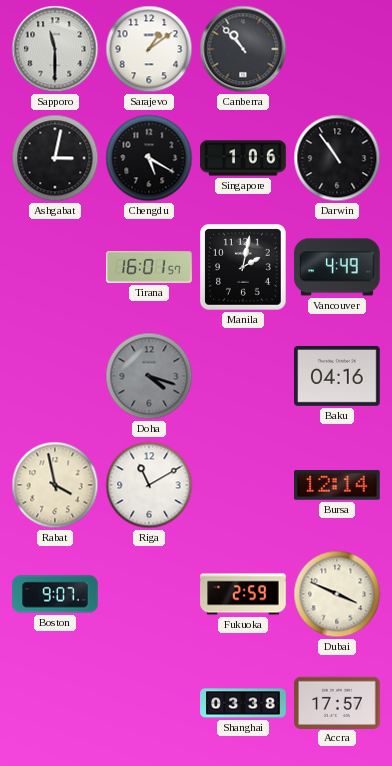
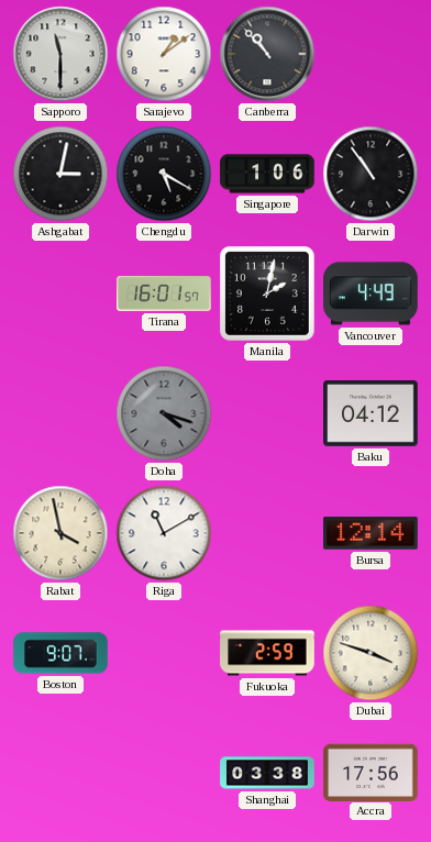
Baku: 04:16 -> 04:12
Dubai: 3:49 -> 3:48
Accra: 17:57 -> 17:56
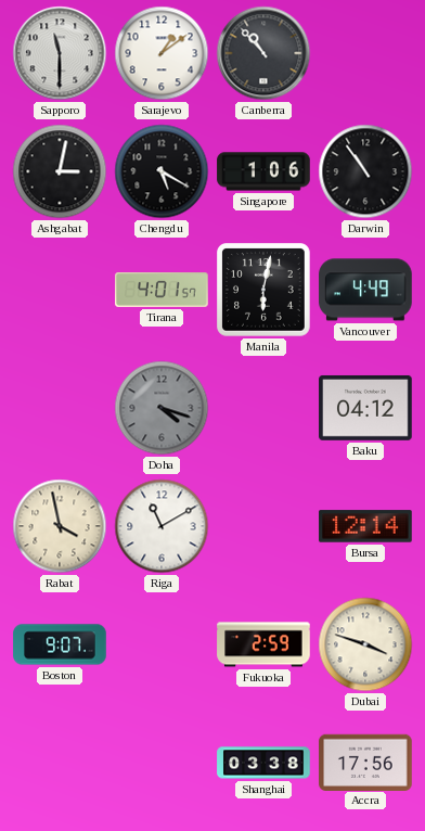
Tirana: 16:01 -> 4:01
Manila: 2:02 -> 6:02
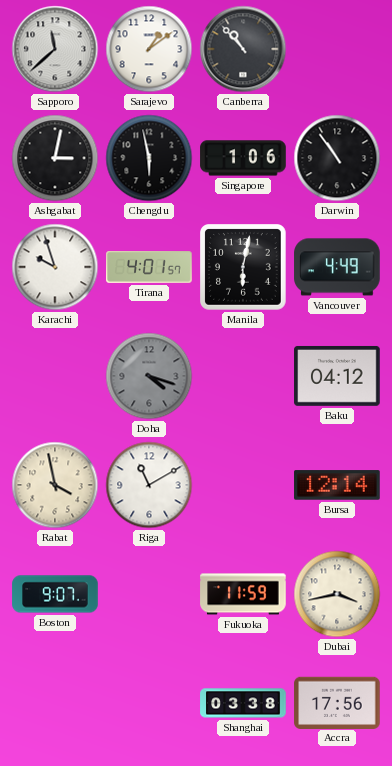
Sapporo: 11:30 -> 11:38
Chengdu: 5:20 -> 5:58
Karachi: none -> 9:57
Fukuoka: 2:59 -> 11:59
Dubai: 3:48 -> 3:43
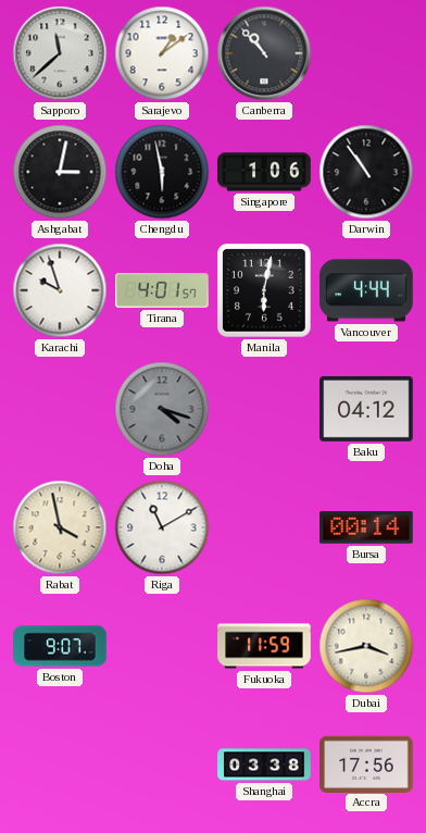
Vancouver: 4:49 -> 4:44
Bursa: 12:14 -> 00:14
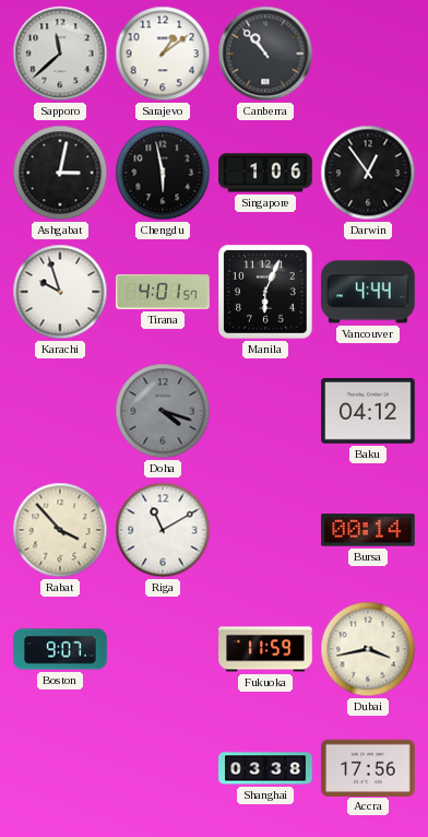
Darwin: 10:54 -> 12:54
Manila: 6:02 -> 6:04
Rabat: 3:58 -> 3:53
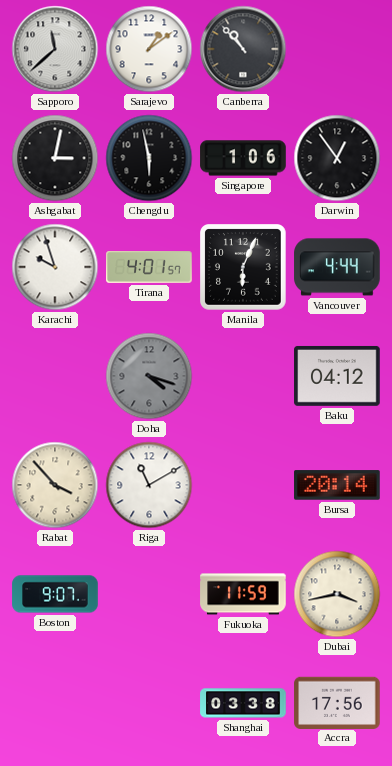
Bursa: 00:14 -> 20:14
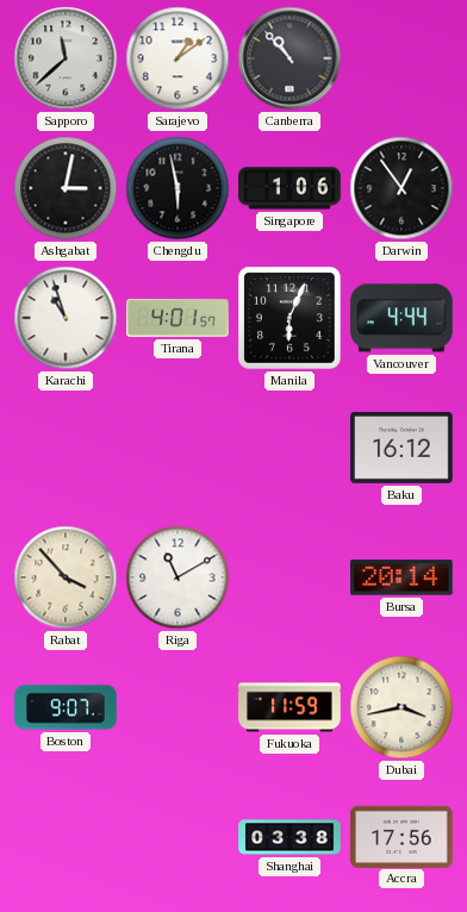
Karachi: 9:57 -> 10:57
Doha: 4:18 -> none
Baku: 04:12 -> 16:12
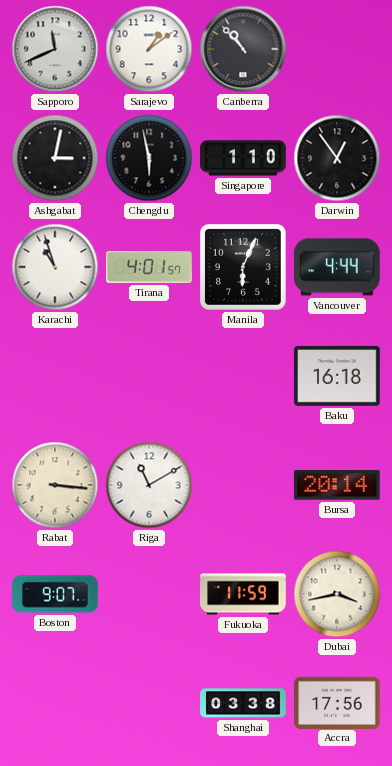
Sapporo: 11:38 -> 11:41
Singapore: 1:06 -> 1:10
Baku: 16:12 -> 16:18
Rabat: 3:53 -> 3:16
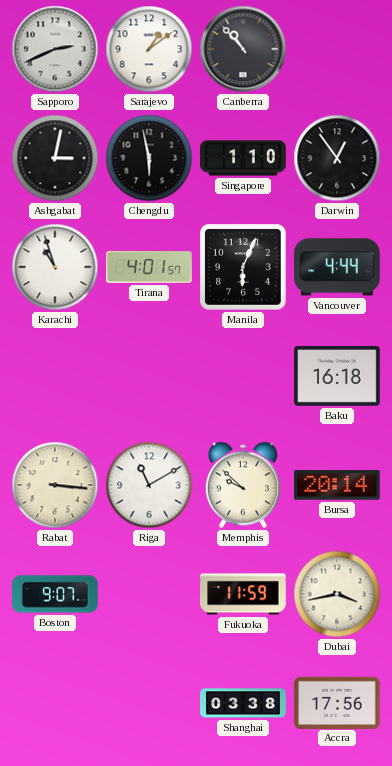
Sapporo: 11:41 -> 2:41
Memphis: none -> 9:52
